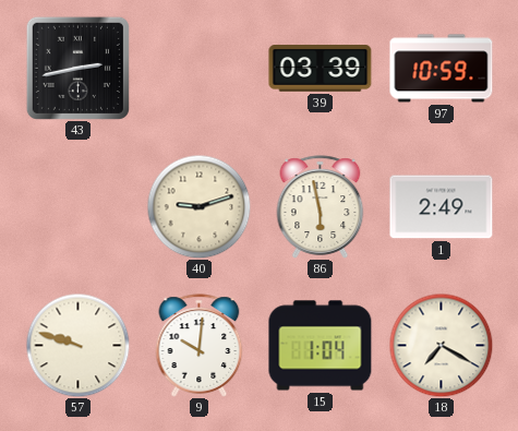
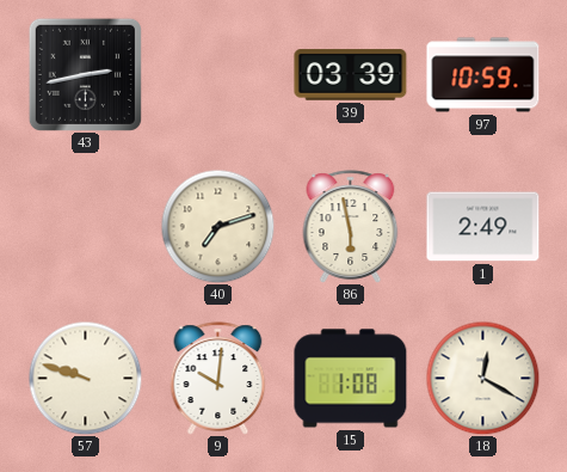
40: 9:12 -> 7:12
15: 1:04 -> 1:08
18: 7:20 -> 12:20
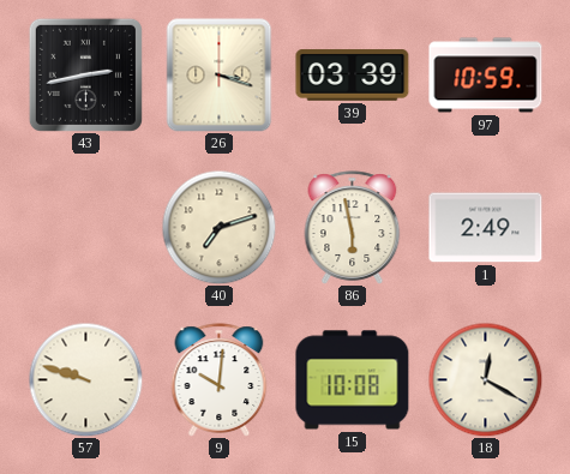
26: none -> 3:18
15: 1:08 -> 10:08
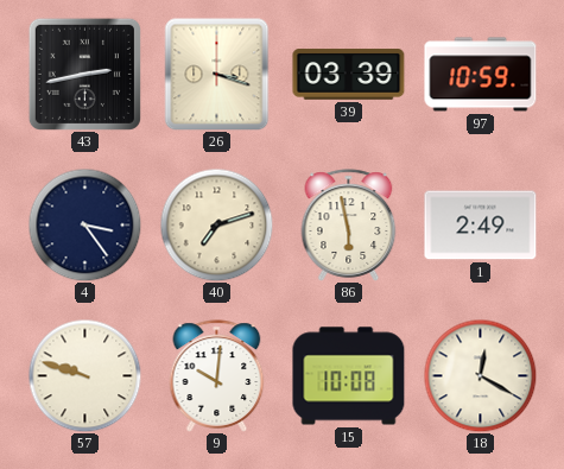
4: none -> 3:24
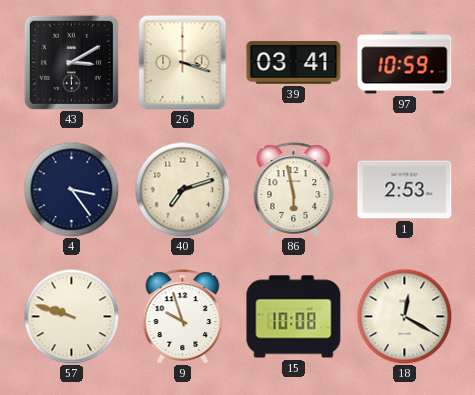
43: 2:43 -> 3:10
39: 03:39 -> 03:41
1: 2:49 -> 2:53
9: 10:01 -> 9:57
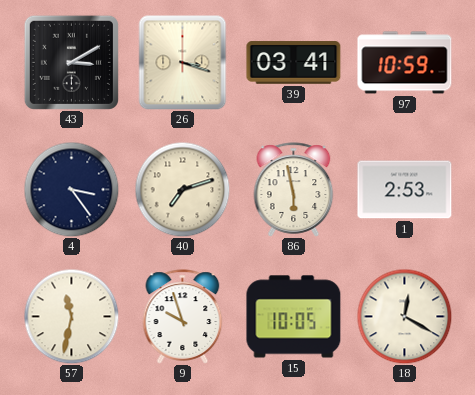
57: 9:48 -> 11:32
15: 10:08 -> 10:05
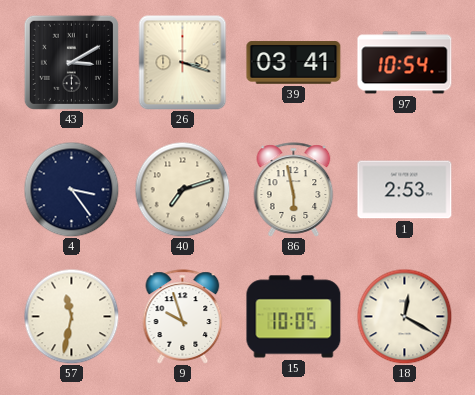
97: 10:59 -> 10:54
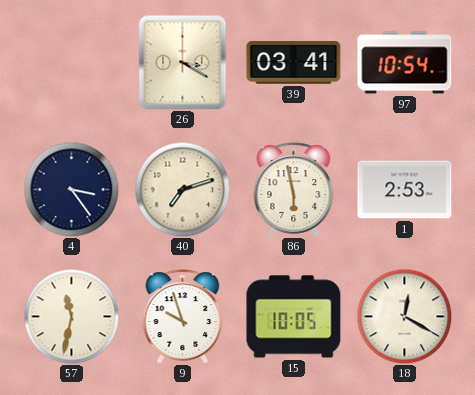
43: 3:10 -> none
26: 3:18 -> 3:20
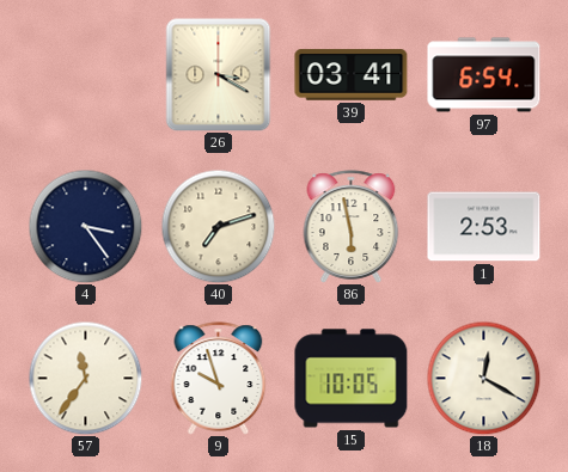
97: 10:54 -> 6:54
57: 11:32 -> 11:36
